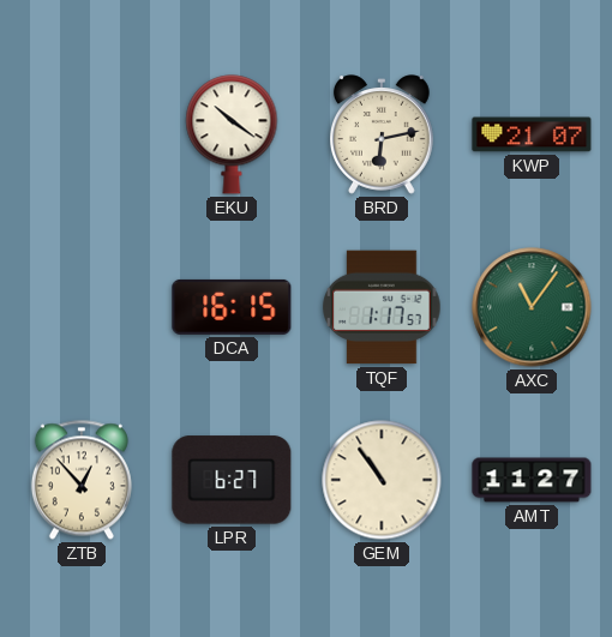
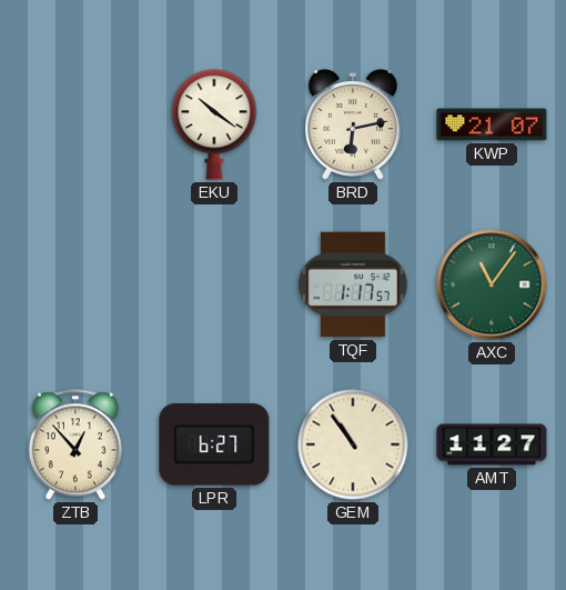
DCA: 16:15 -> none
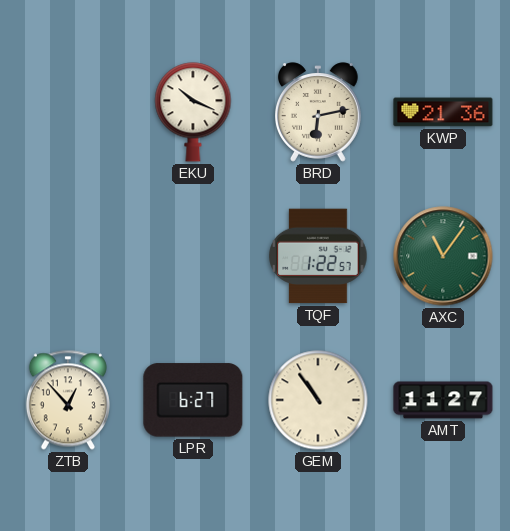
EKU: 10:21 -> 10:19
KWP: 21:07 -> 21:36
TQF: 1:17 -> 1:22
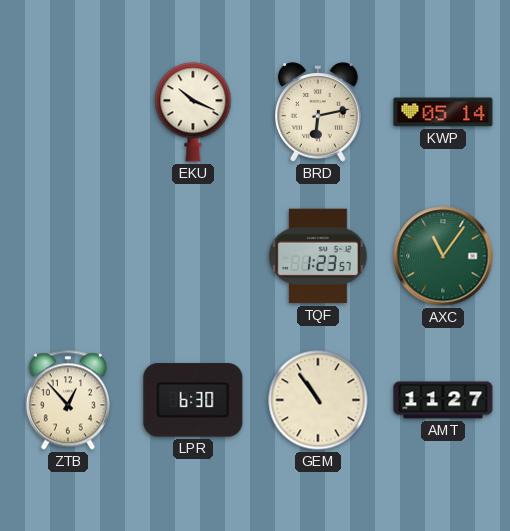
KWP: 21:36 -> 05:14
TQF: 1:22 -> 1:23
LPR: 6:27 -> 6:30
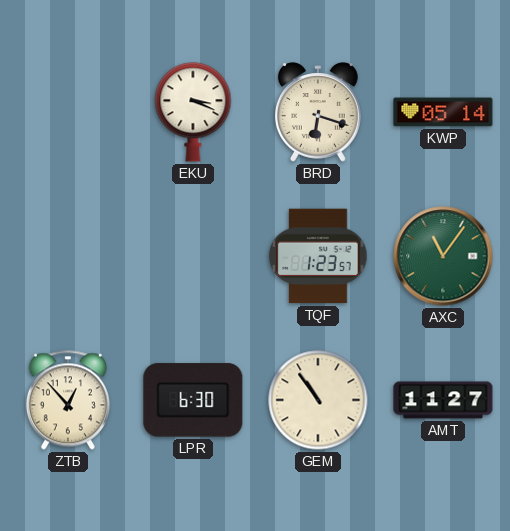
EKU: 10:19 -> 3:19
BRD: 6:13 -> 6:18
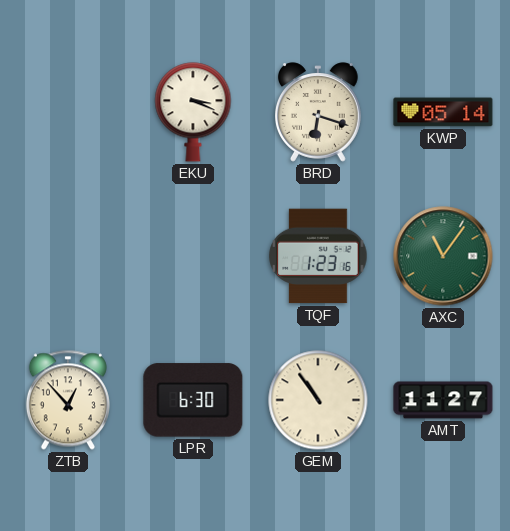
TQF: 1:23:57 -> 1:23:16
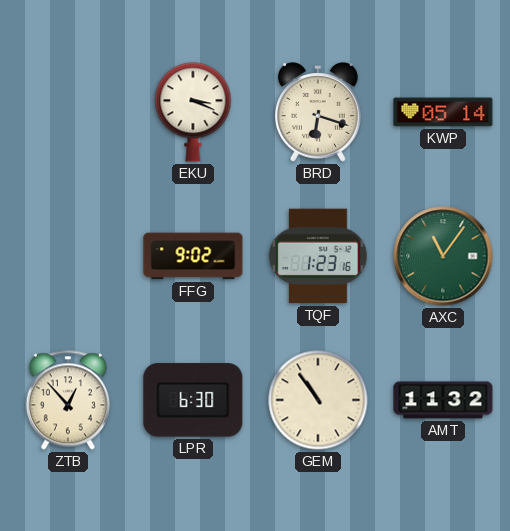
FFG: none -> 9:02
AMT: 11:27 -> 11:32
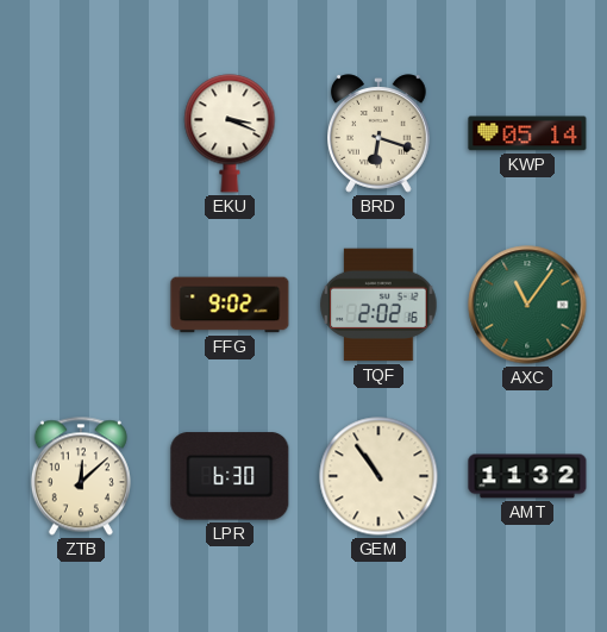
TQF: 1:23 -> 2:02
ZTB: 12:53 -> 12:08
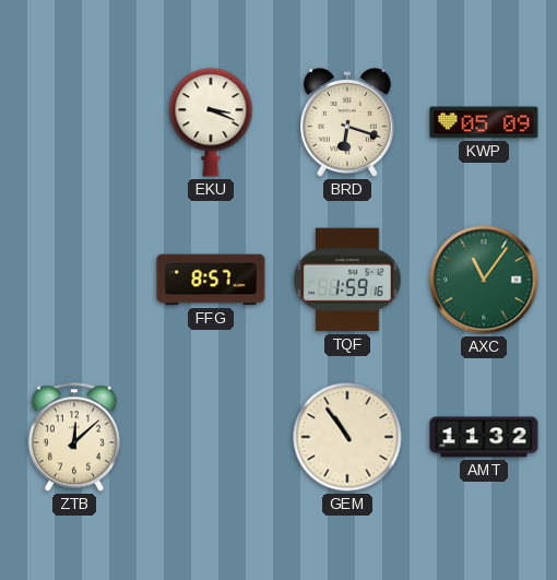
KWP: 05:14 -> 05:09
FFG: 9:02 -> 8:57
TQF: 2:02 -> 1:59
LPR: 6:30 -> none
